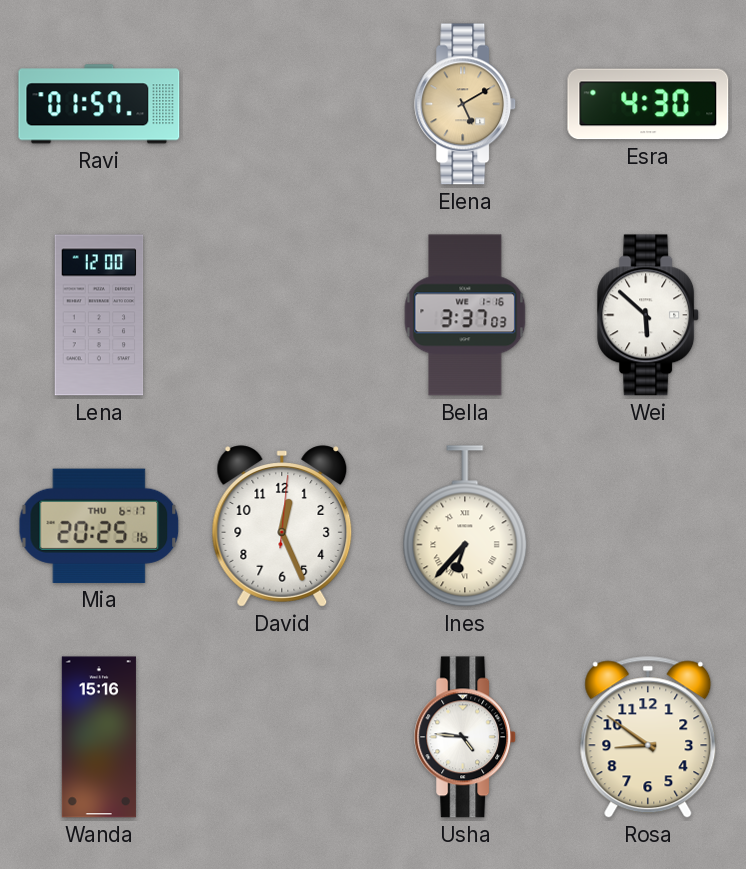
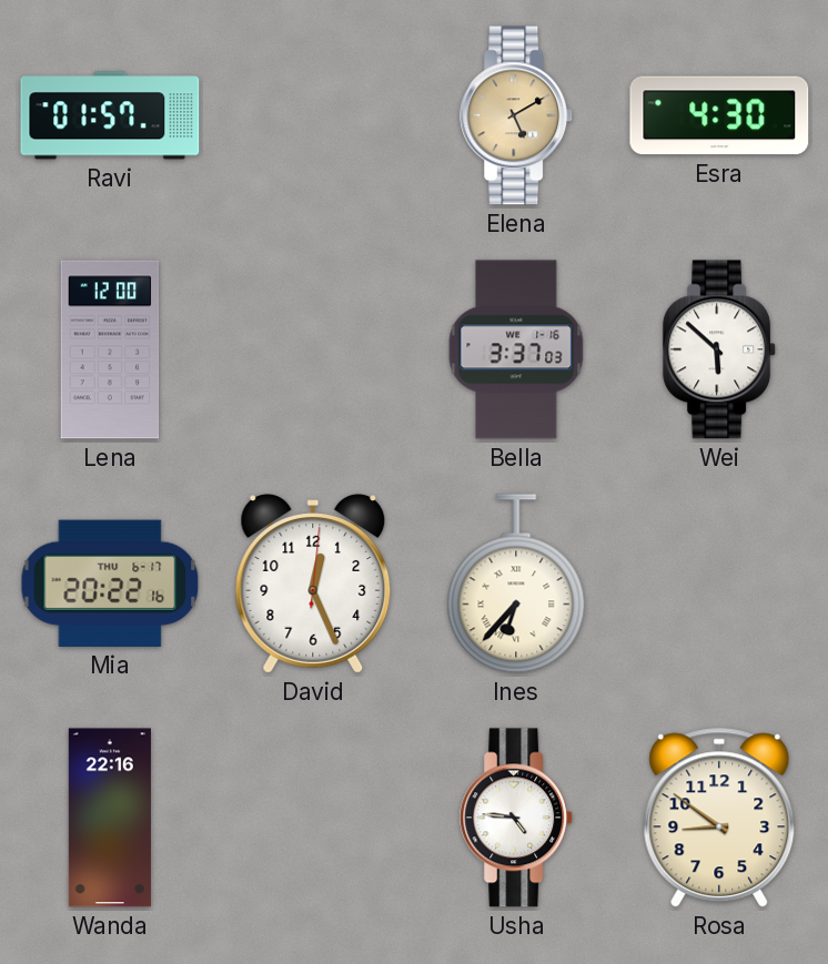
Mia: 20:25 -> 20:22
Wanda: 15:16 -> 22:16
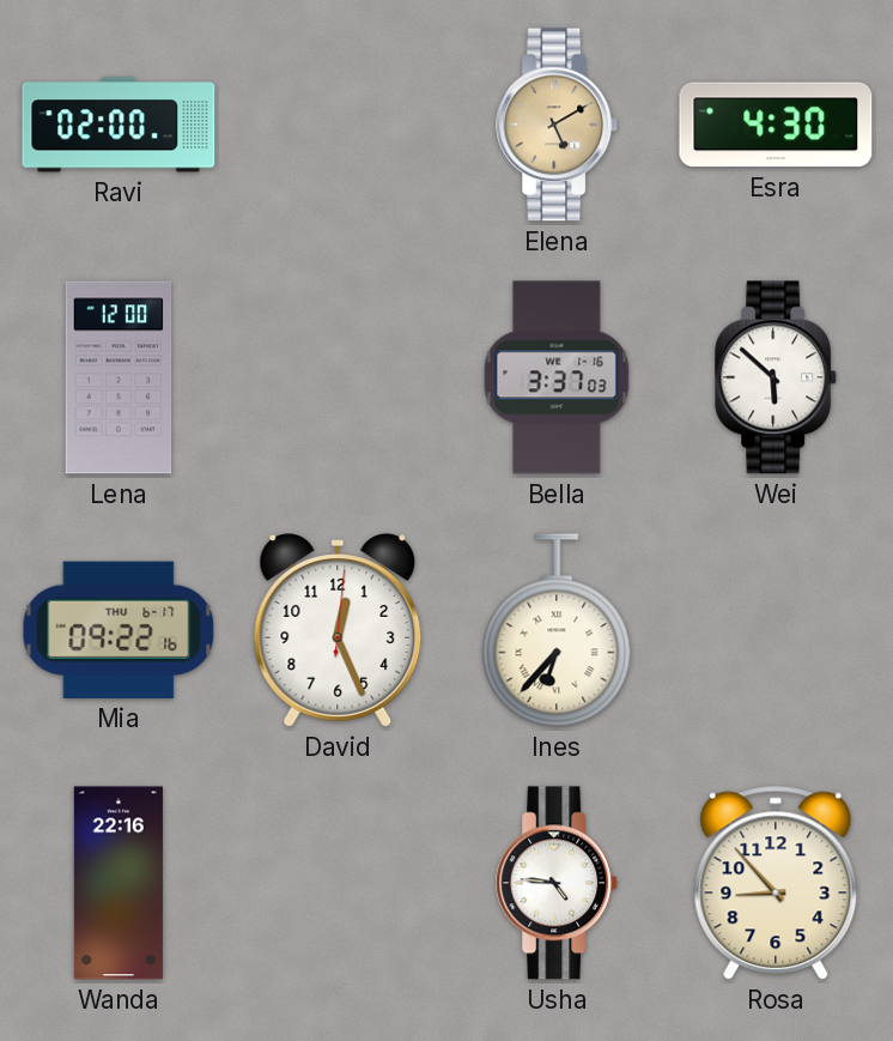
Ravi: 01:57 -> 02:00
Mia: 20:22 -> 09:22
Rosa: 8:51 -> 8:53
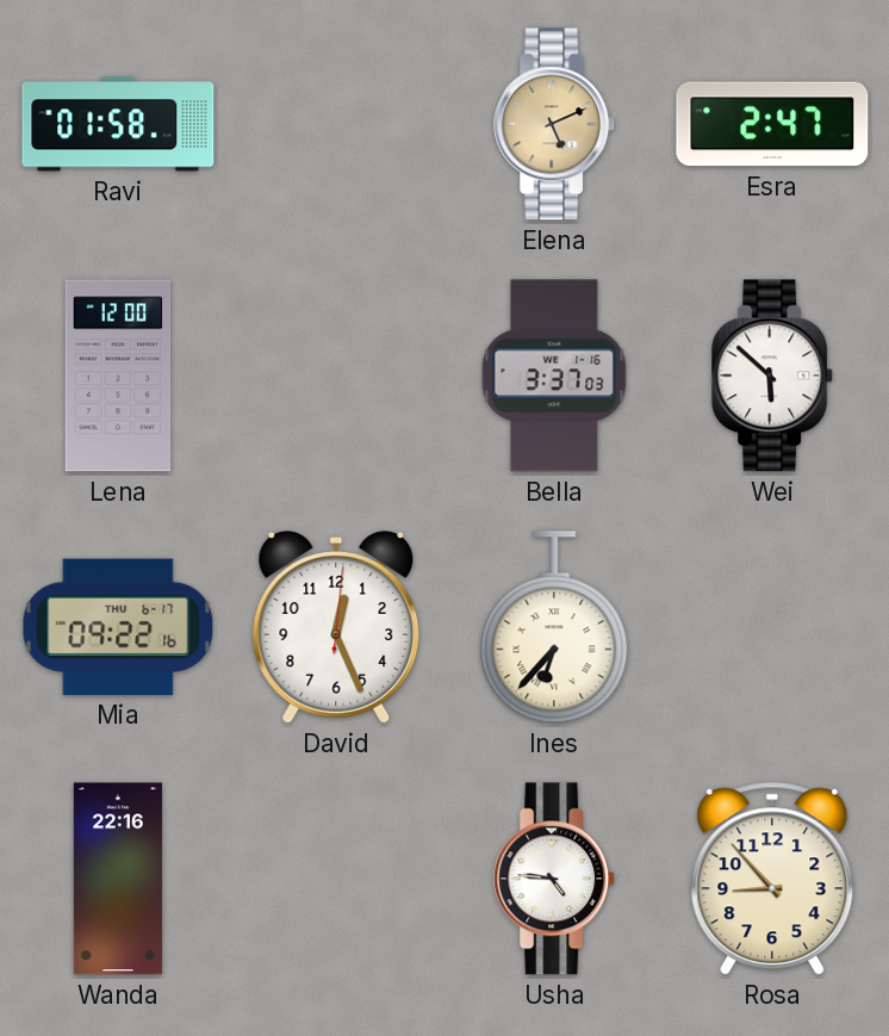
Ravi: 02:00 -> 01:58
Elena: 5:10 -> 5:11
Esra: 4:30 -> 2:47
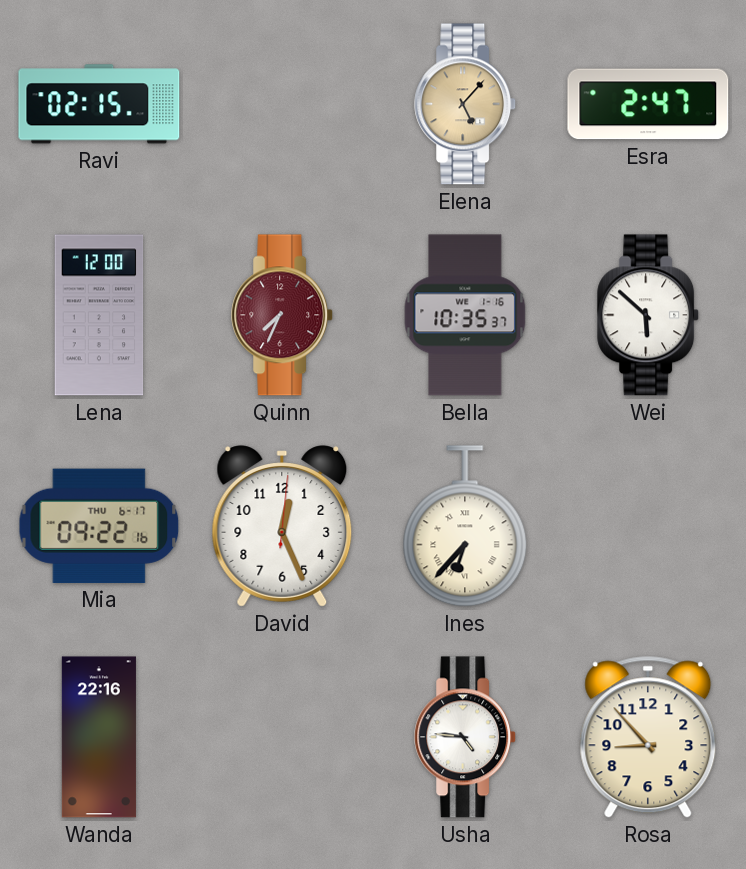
Ravi: 01:58 -> 02:15
Elena: 5:11 -> 5:07
Quinn: none -> 7:34
Bella: 3:37 -> 10:35
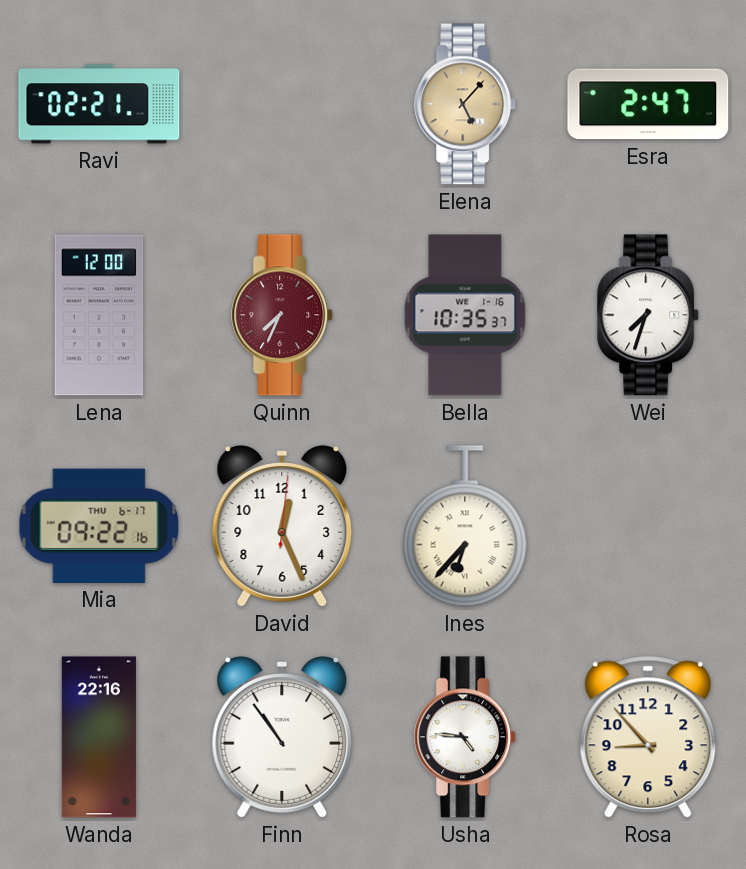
Ravi: 02:15 -> 02:21
Wei: 5:52 -> 7:33
Finn: none -> 10:54
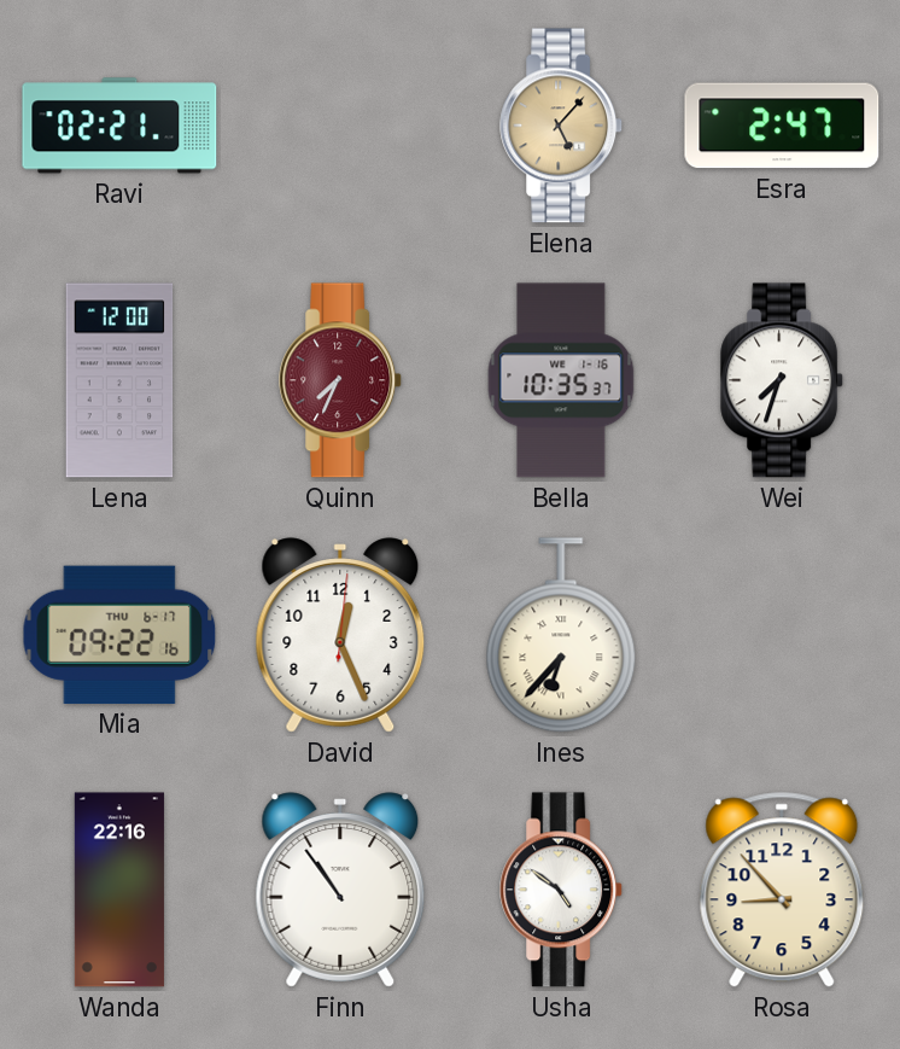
Usha: 4:46 -> 4:51
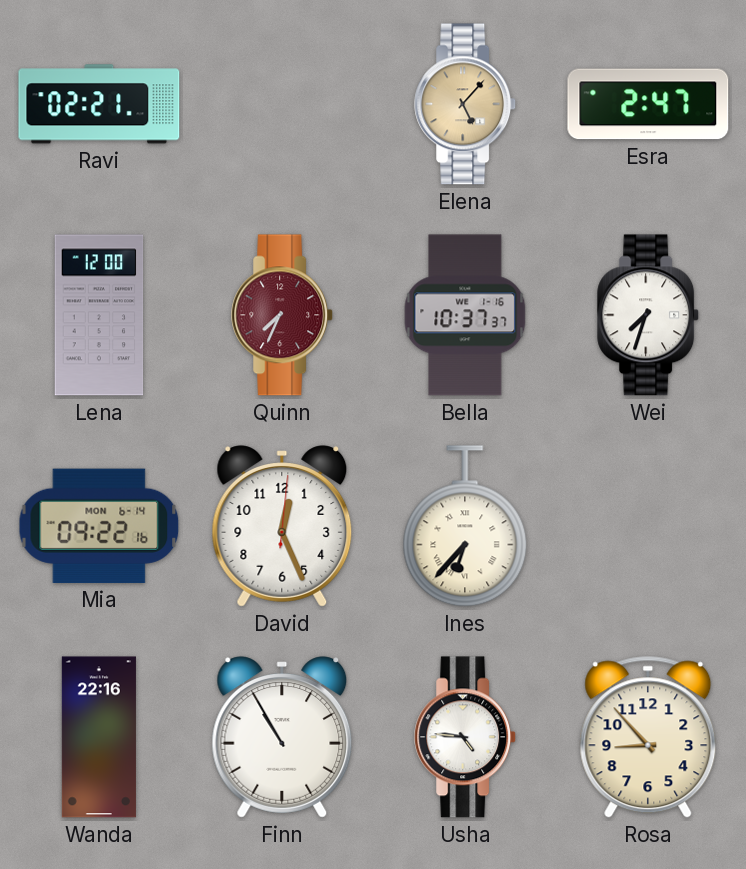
Bella: 10:35 -> 10:37
Mia date: THU 6-17 -> MON 6-14
Finn: 10:54 -> 10:55
Usha: 4:51 -> 4:46
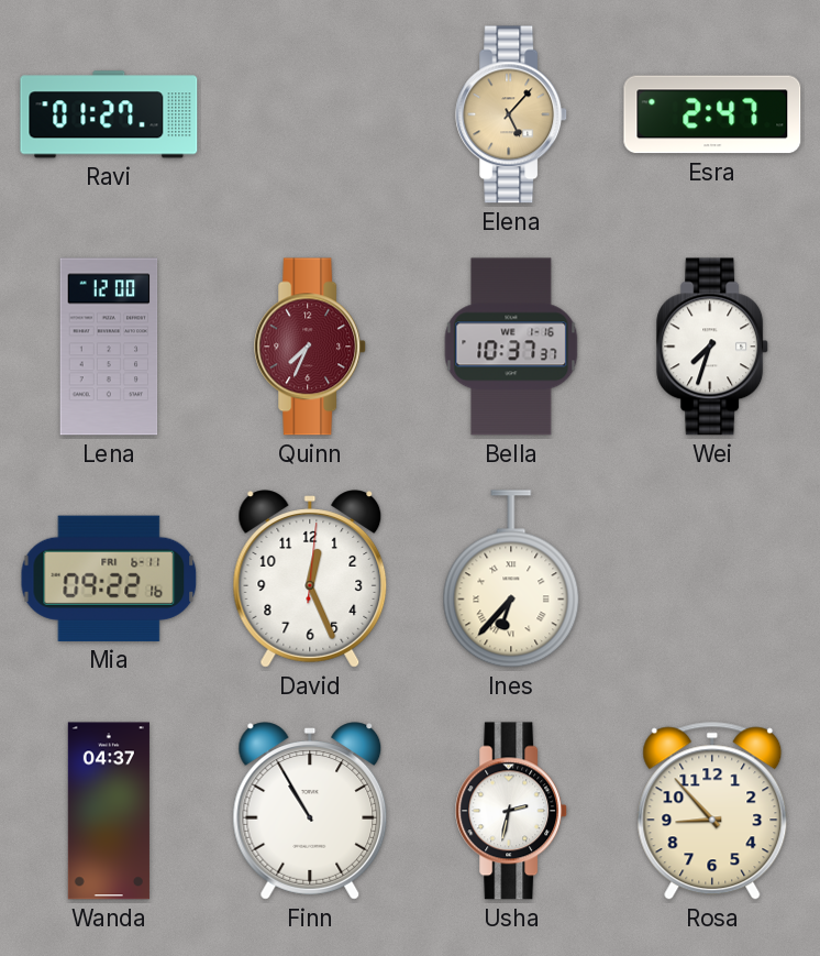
Ravi: 02:21 -> 01:27
Mia date: MON 6-14 -> FRI 6-11
Wanda: 22:16 -> 04:37
Usha: 4:46 -> 2:32
